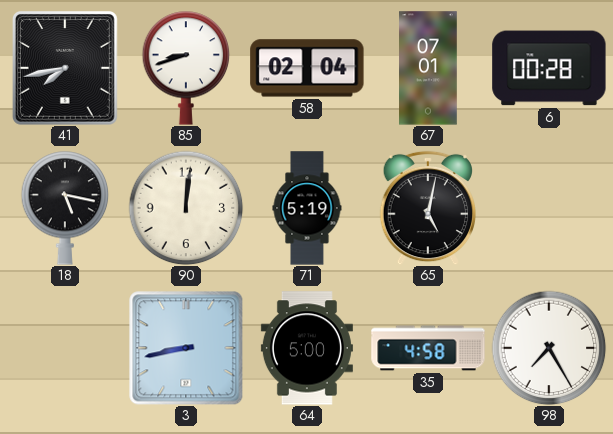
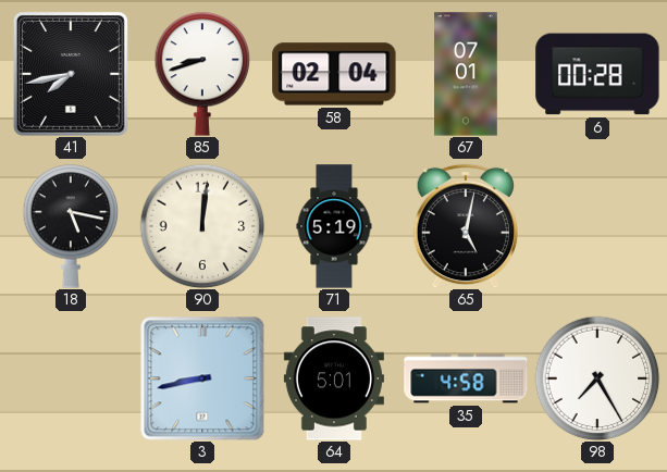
64: 5:00 -> 5:01
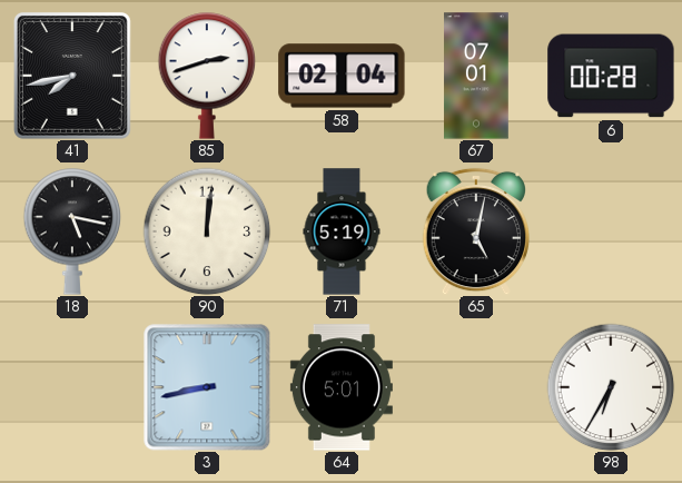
85: 8:42 -> 2:42
35: 4:58 -> none
98: 7:25 -> 6:35
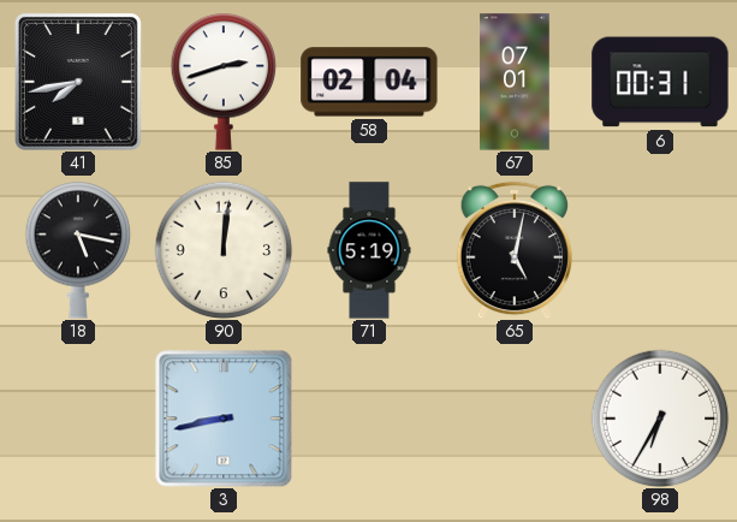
6: 00:28 -> 00:31
64: 5:01 -> none
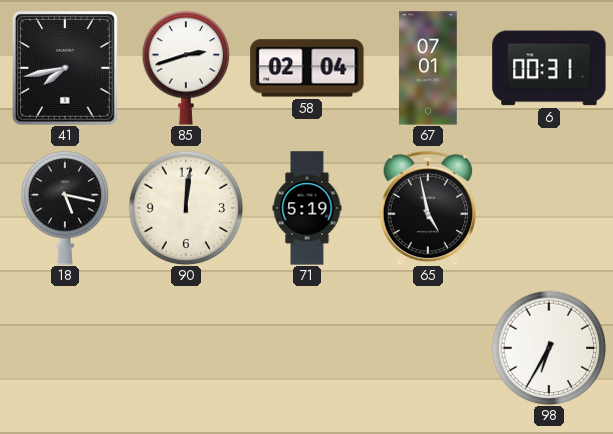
65: 5:02 -> 4:58
3: 8:43 -> none
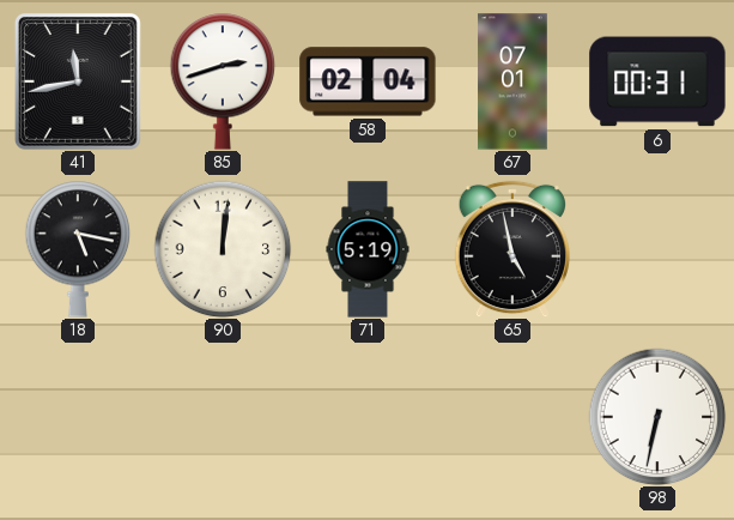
41: 7:43 -> 11:43
98: 6:35 -> 6:32
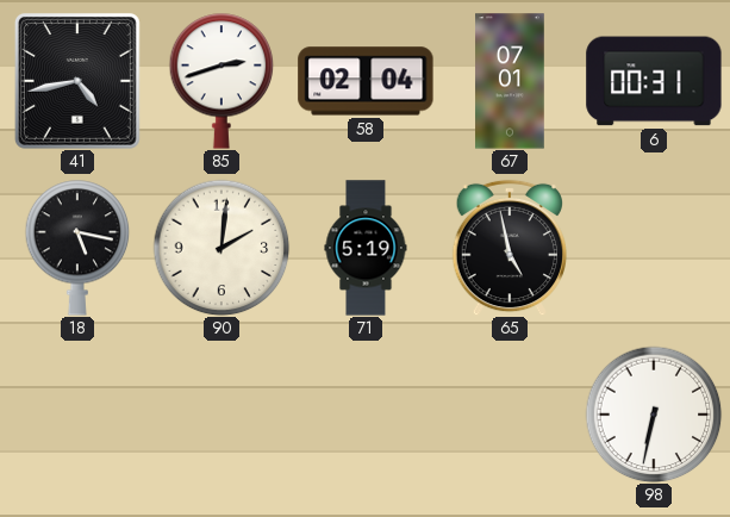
41: 11:43 -> 4:43
90: 12:01 -> 2:01
